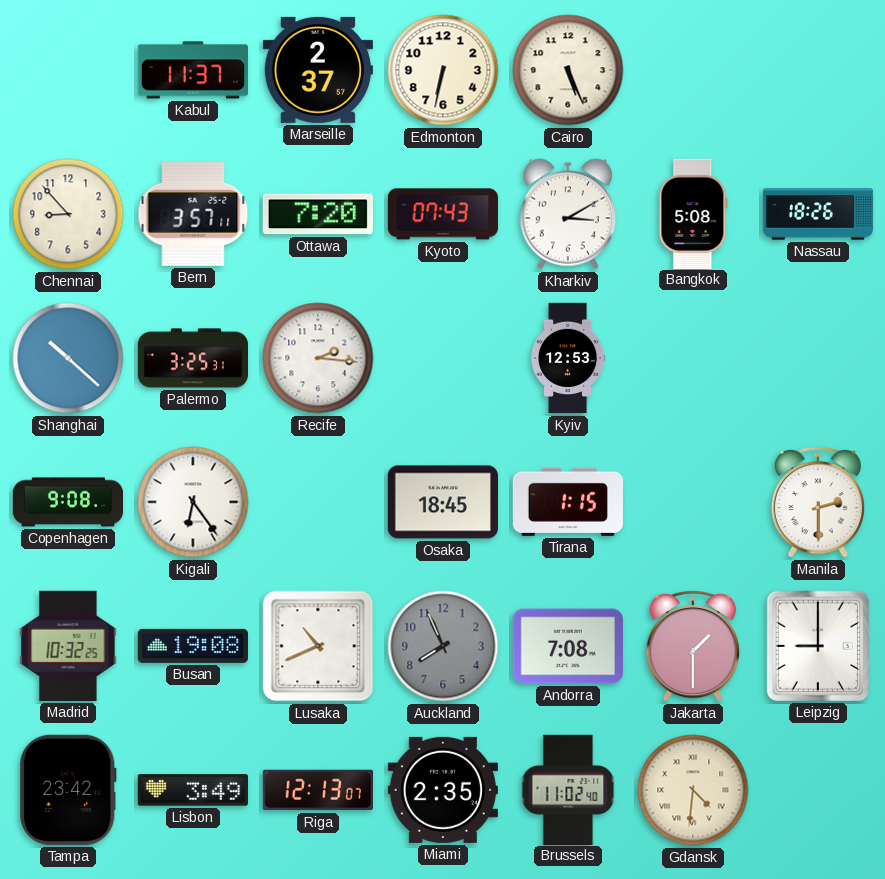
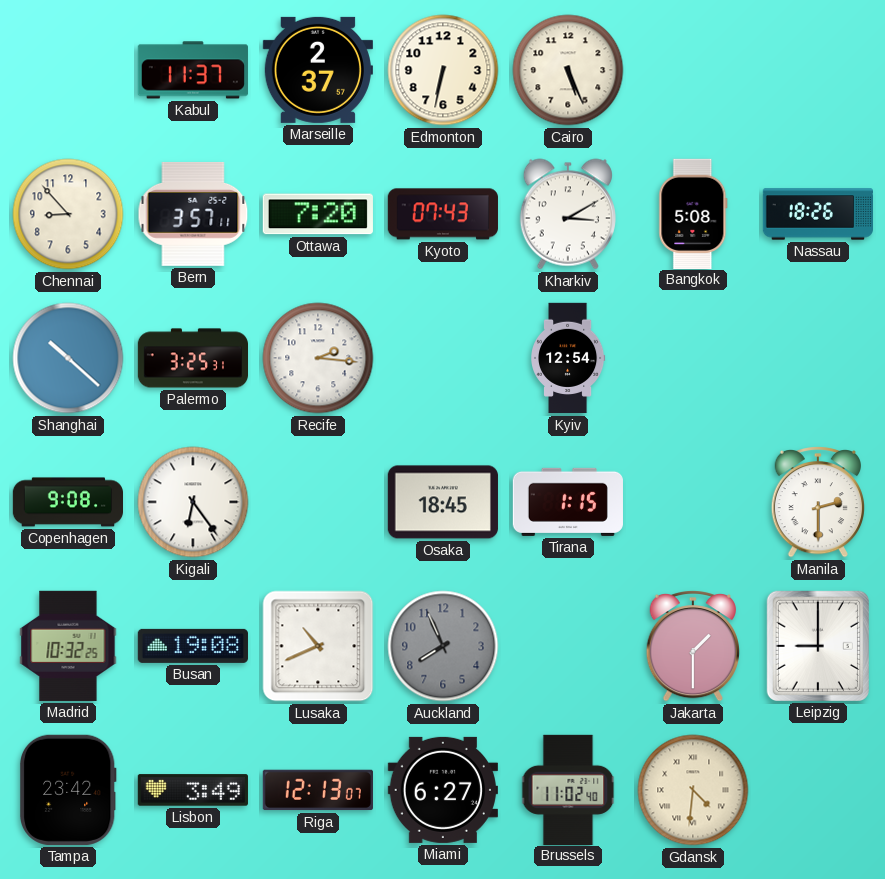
Kyiv: 12:53 -> 12:54
Andorra: 7:08 -> none
Miami: 2:35 -> 6:27
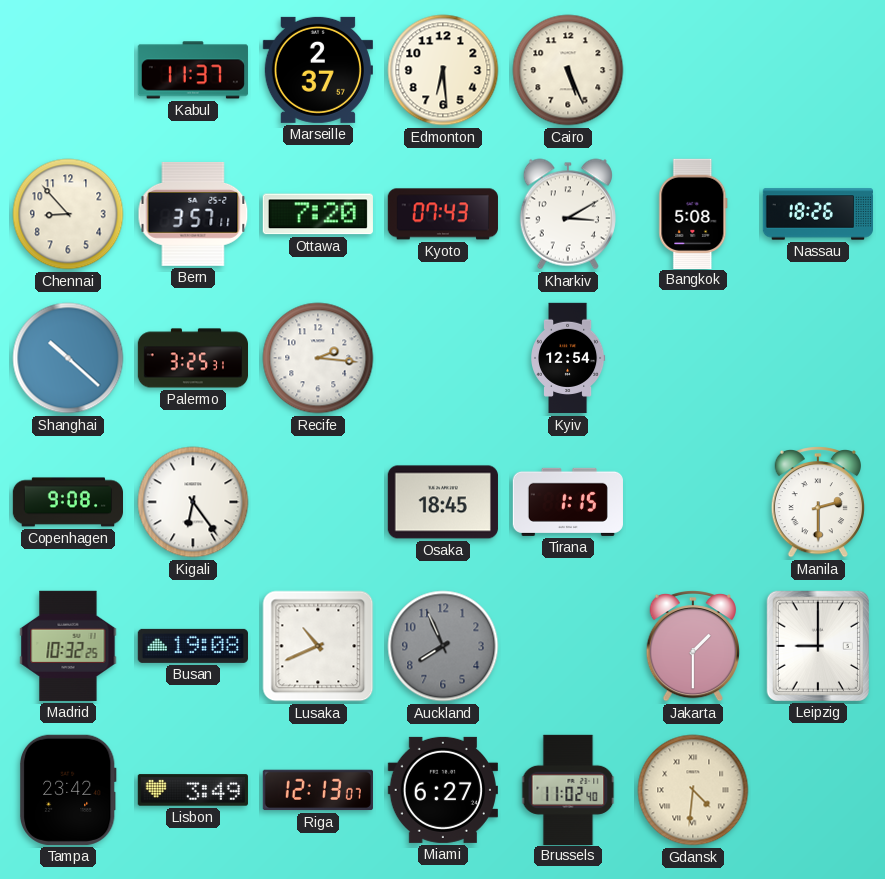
Edmonton: 6:32 -> 6:29
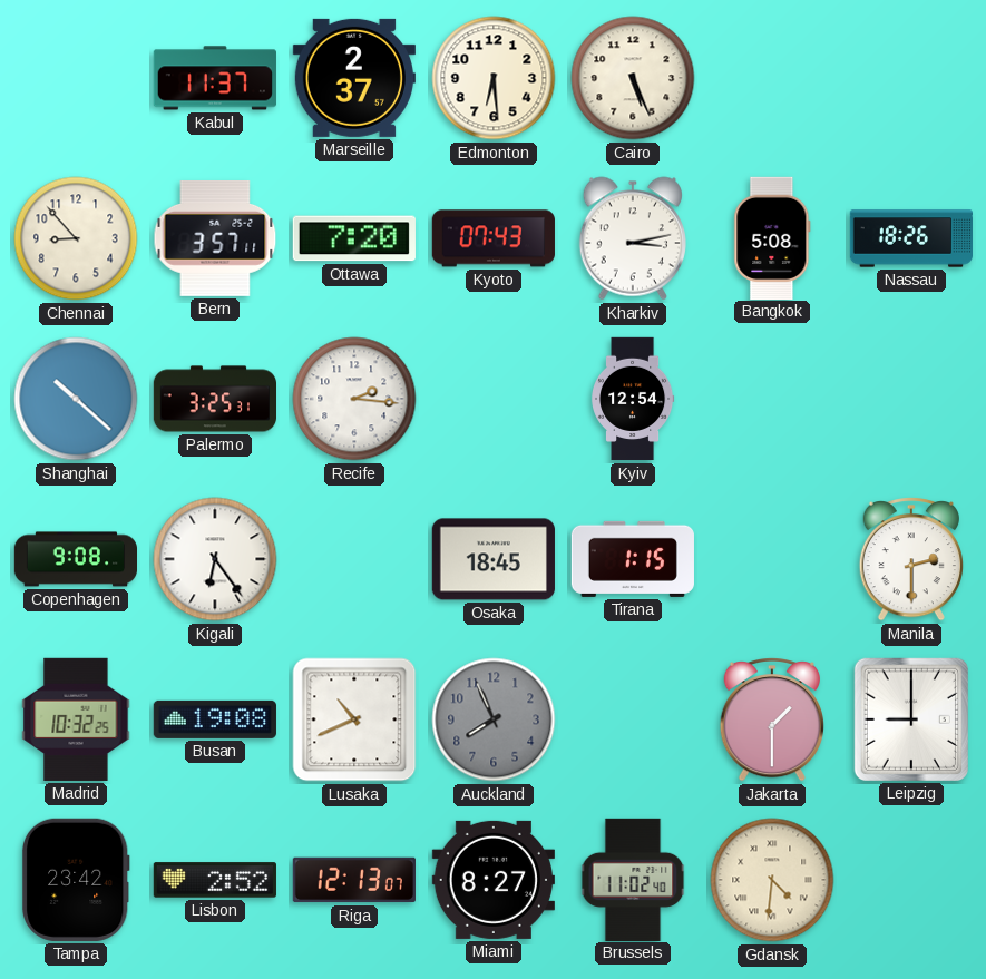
Kharkiv: 3:10 -> 3:13
Lisbon: 3:49 -> 2:52
Miami: 6:27 -> 8:27
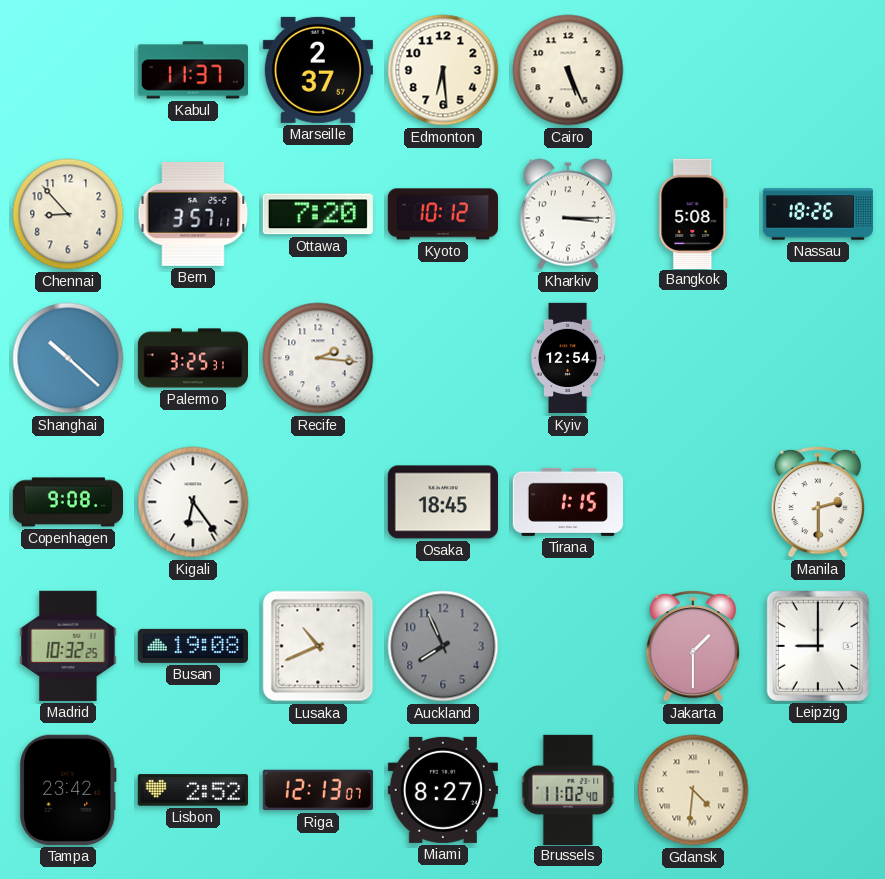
Kyoto: 07:43 -> 10:12
Kharkiv: 3:13 -> 3:15
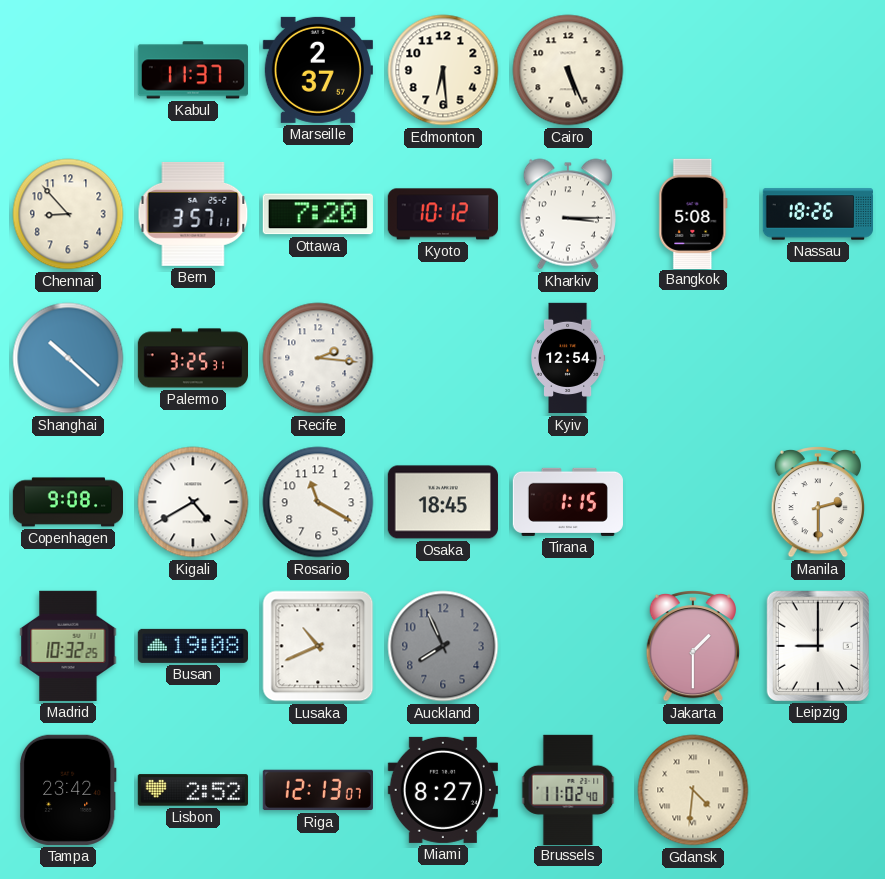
Kigali: 6:24 -> 4:40
Rosario: none -> 11:20
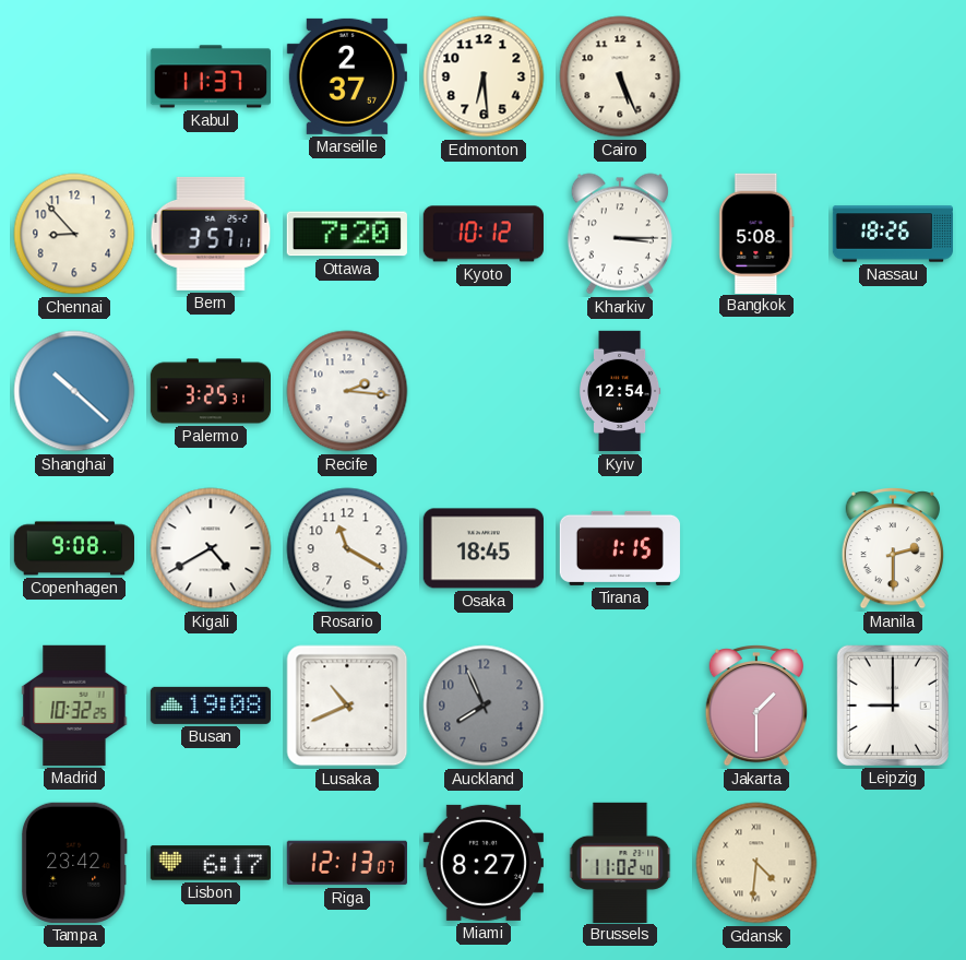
Lisbon: 2:52 -> 6:17
